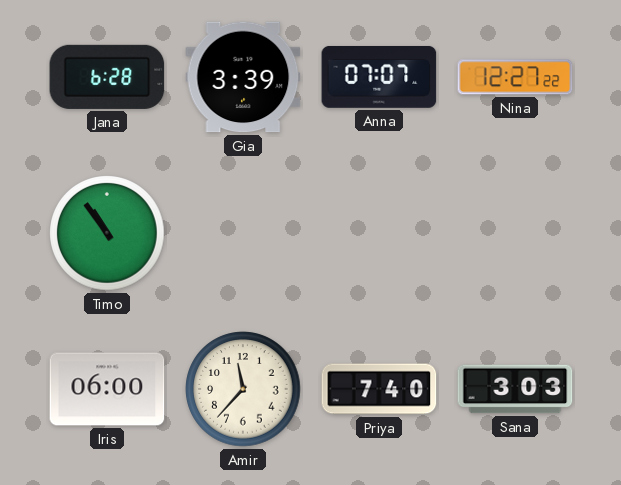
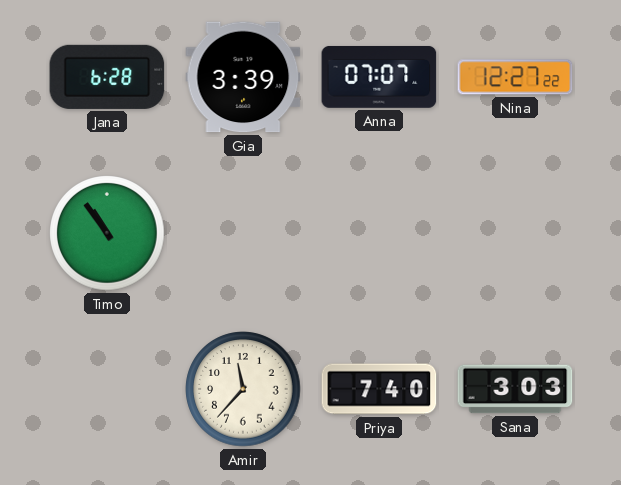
Iris: 06:00 -> none
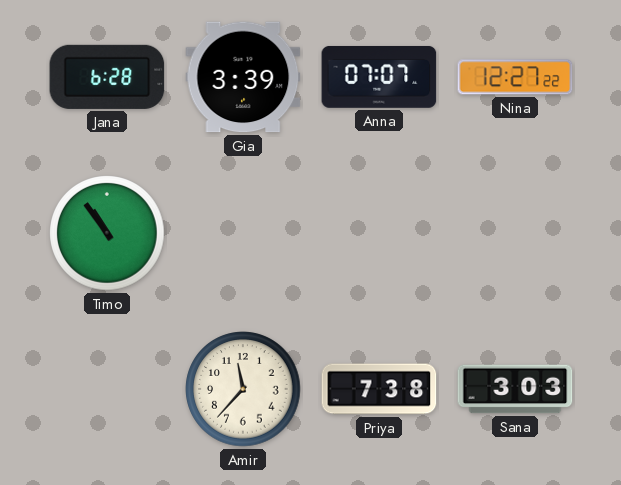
Priya: 7:40 -> 7:38
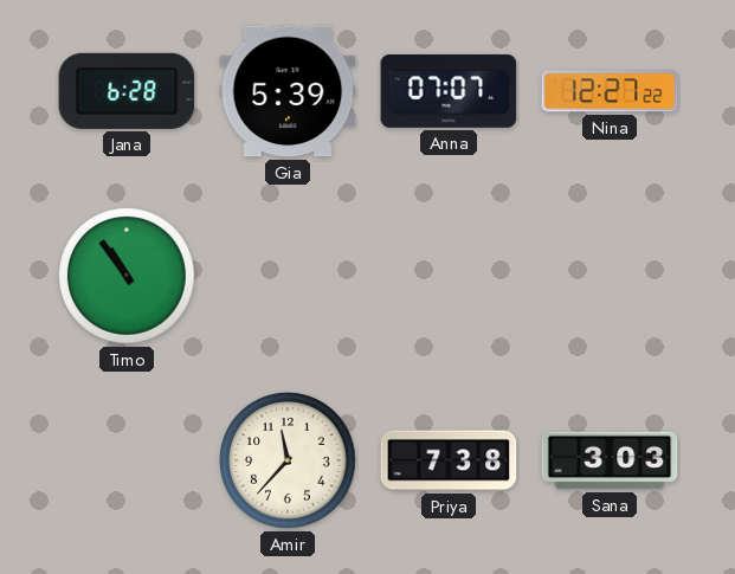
Gia: 3:39 -> 5:39
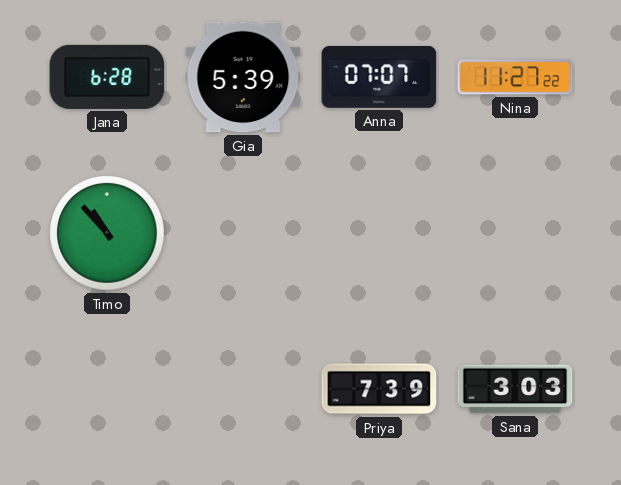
Nina: 12:27 -> 11:27
Timo: 10:54 -> 10:53
Amir: 11:37 -> none
Priya: 7:38 -> 7:39
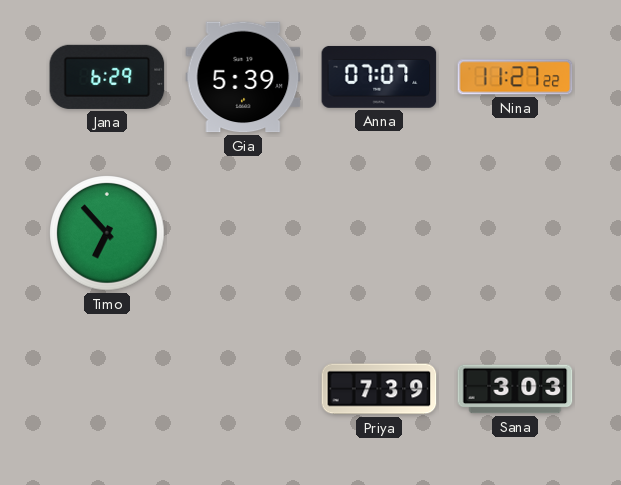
Jana: 6:28 -> 6:29
Timo: 10:53 -> 6:53
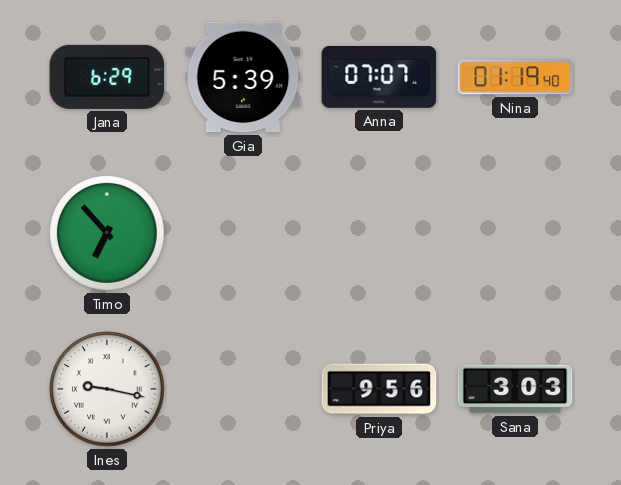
Nina: 11:27 -> 01:19
Ines: none -> 9:17
Priya: 7:39 -> 9:56
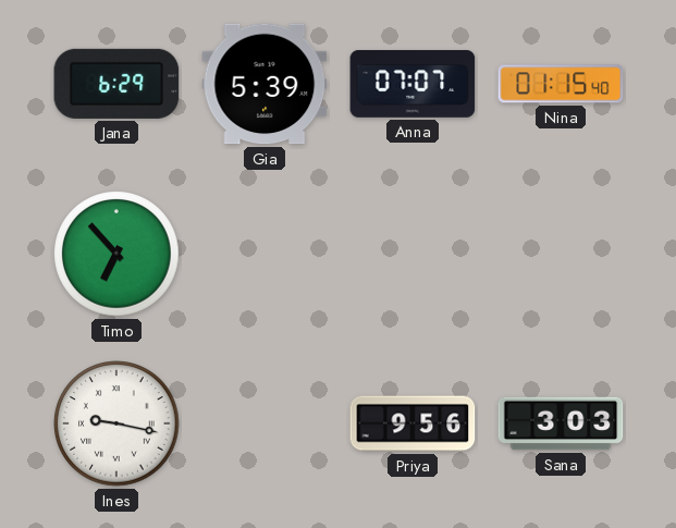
Nina: 01:19 -> 01:15
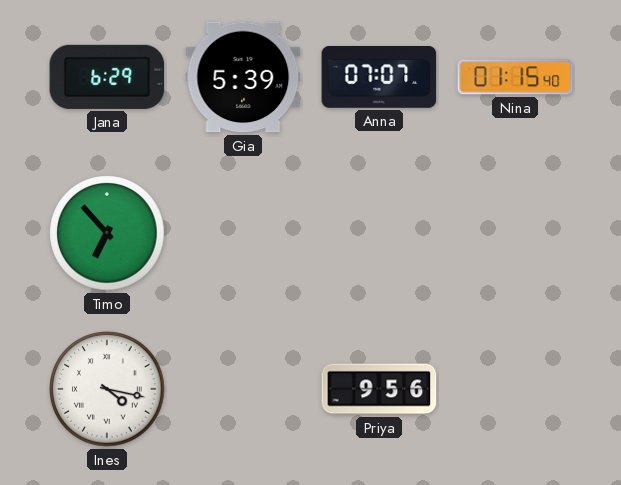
Ines: 9:17 -> 4:17
Sana: 3:03 -> none
